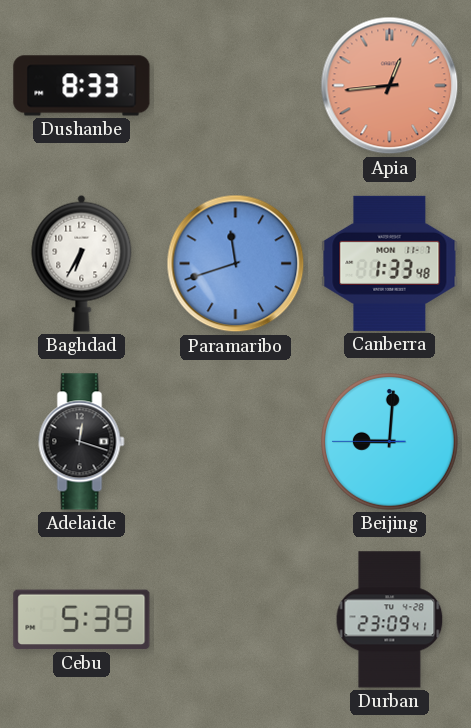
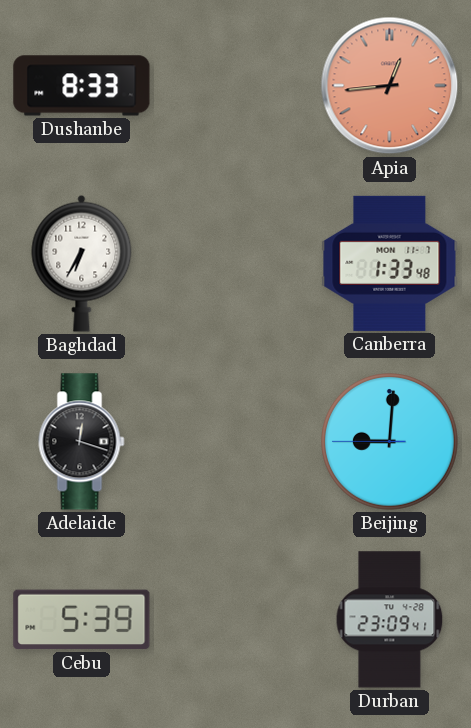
Paramaribo: 11:42 -> none
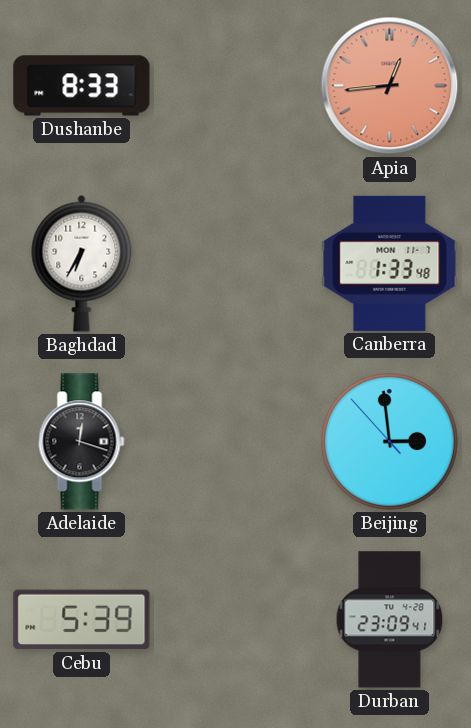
Beijing: 9:00 -> 2:58
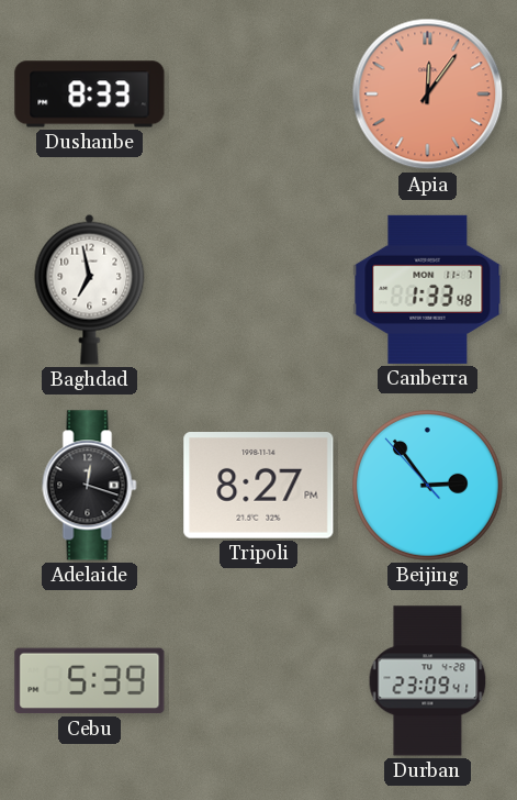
Apia: 12:44 -> 12:06
Baghdad: 6:35 -> 6:58
Tripoli: none -> 8:27
Beijing: 2:58 -> 2:53
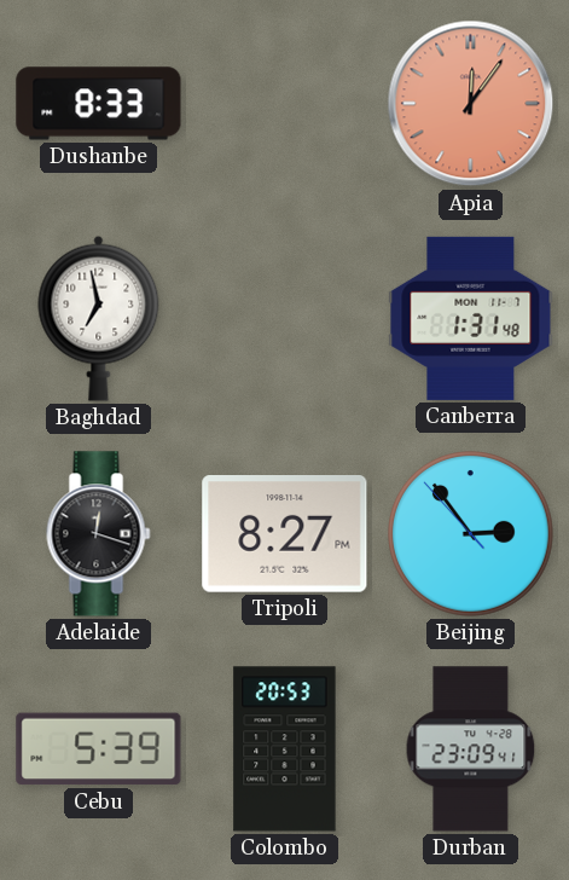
Canberra: 1:33 -> 1:31
Colombo: none -> 20:53
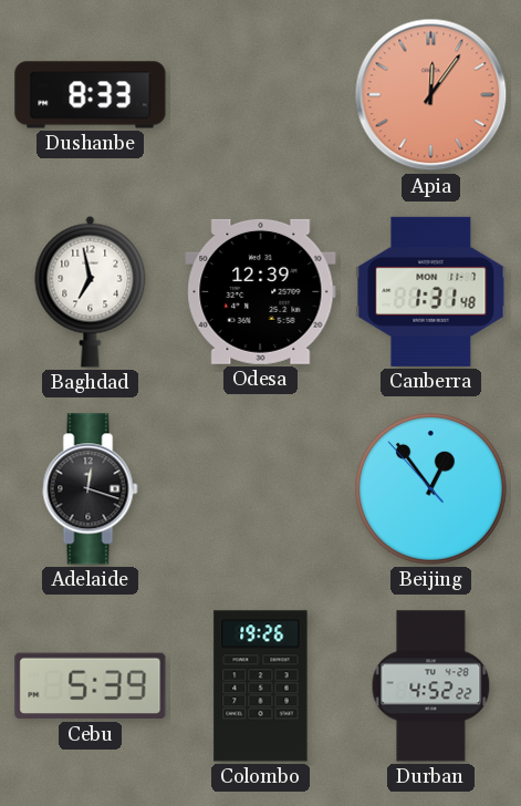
Odesa: none -> 12:39
Tripoli: 8:27 -> none
Beijing: 2:53 -> 12:53
Colombo: 20:53 -> 19:26
Durban: 23:09 -> 4:52
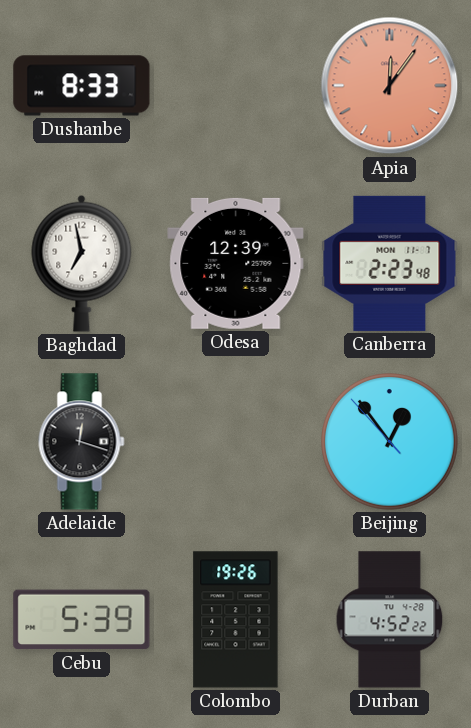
Canberra: 1:31 -> 2:23
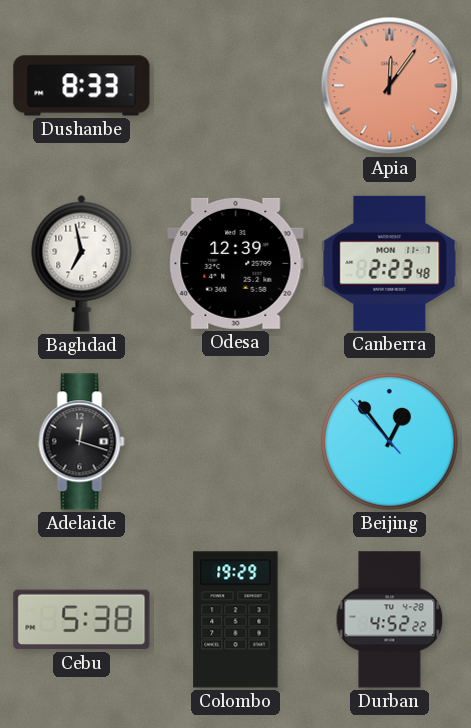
Cebu: 5:39 -> 5:38
Colombo: 19:26 -> 19:29
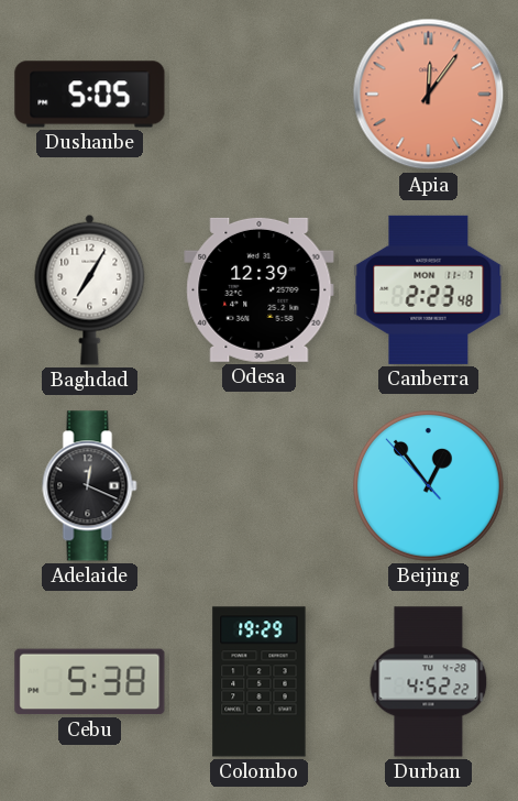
Dushanbe: 8:33 -> 5:05
Baghdad: 6:58 -> 7:05
Adelaide: 12:18 -> 12:19
